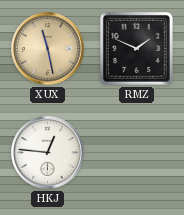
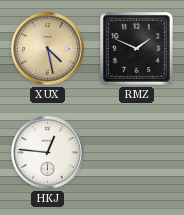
XUX: 11:28 -> 4:28
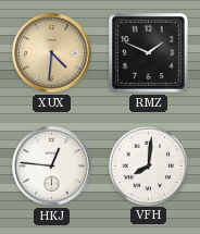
XUX: 4:28 -> 4:31
VFH: none -> 8:01
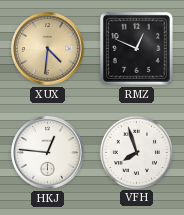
RMZ: 1:49 -> 12:49
VFH: 8:01 -> 7:57
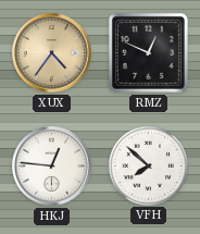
XUX: 4:31 -> 4:36
VFH: 7:57 -> 7:52
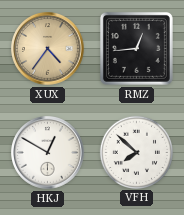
RMZ: 12:49 -> 12:44
HKJ: 12:46 -> 12:50
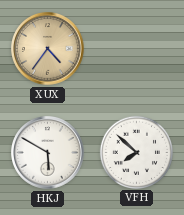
RMZ: 12:44 -> none
HKJ: 12:50 -> 5:50
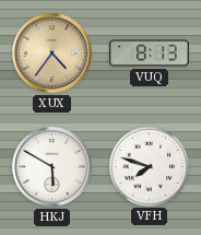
VUQ: none -> 8:13
VFH: 7:52 -> 7:48
